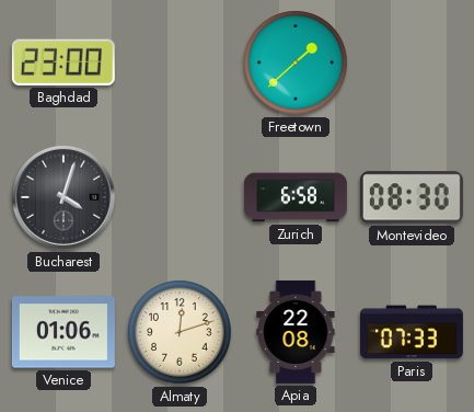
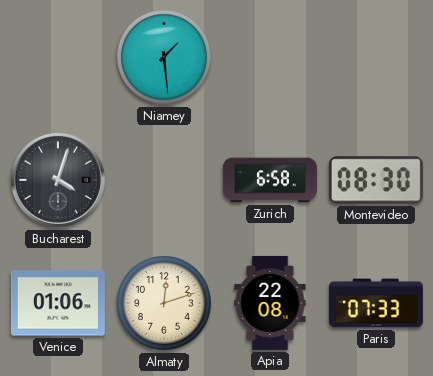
Baghdad: 23:00 -> none
Niamey: none -> 1:29
Freetown: 1:38 -> none
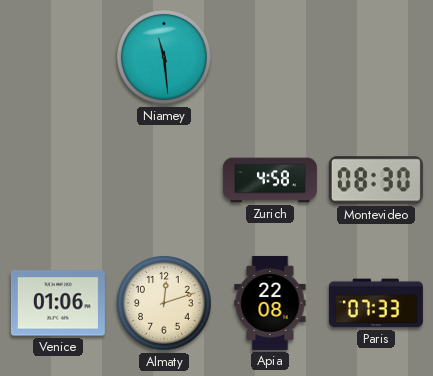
Niamey: 1:29 -> 11:29
Bucharest: 4:03 -> none
Zurich: 6:58 -> 4:58
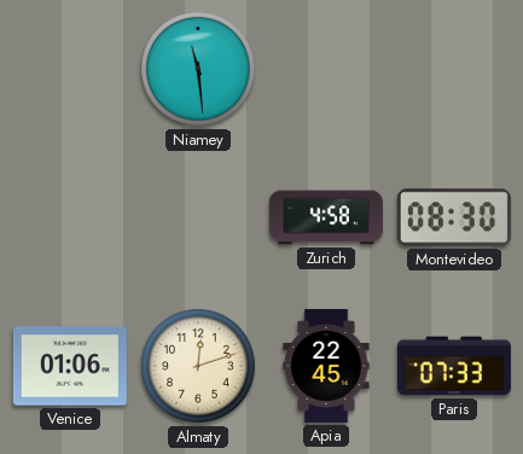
Apia: 22:08 -> 22:45
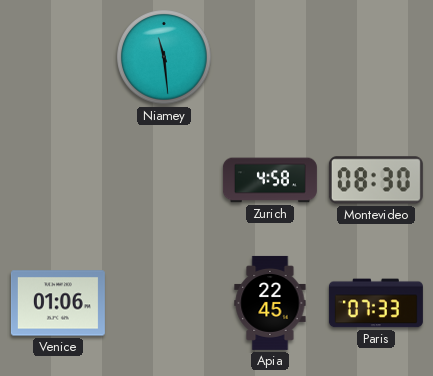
Almaty: 12:12 -> none
